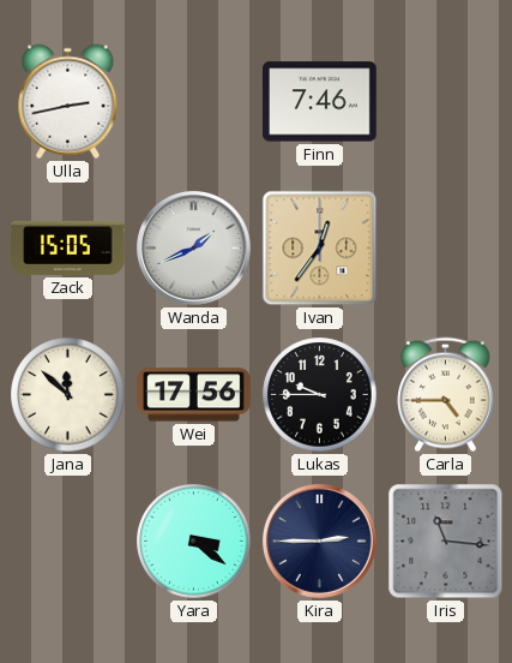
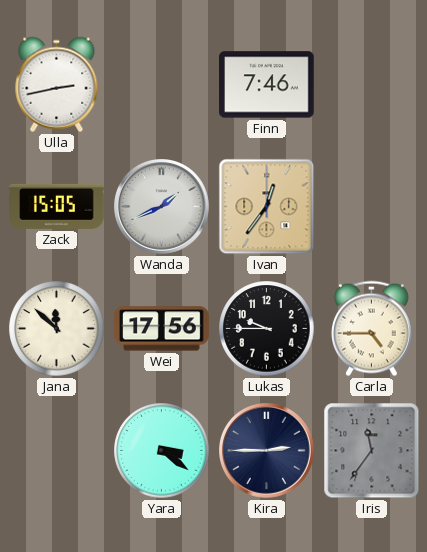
Iris: 11:16 -> 11:36
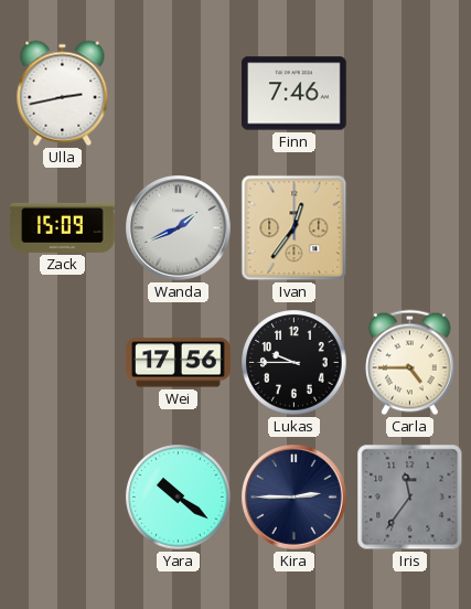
Zack: 15:05 -> 15:09
Jana: 11:52 -> none
Yara: 3:21 -> 10:21
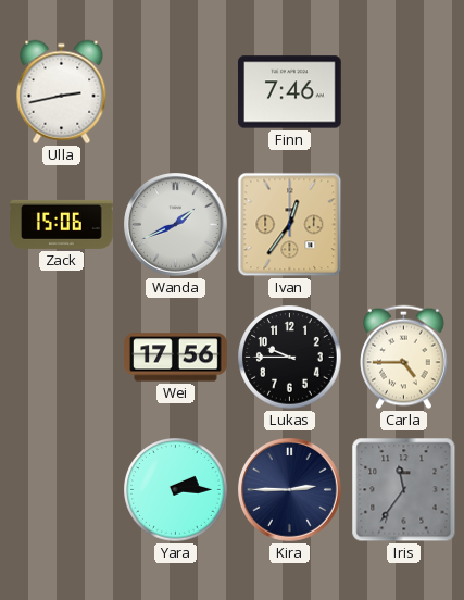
Zack: 15:09 -> 15:06
Yara: 10:21 -> 2:15
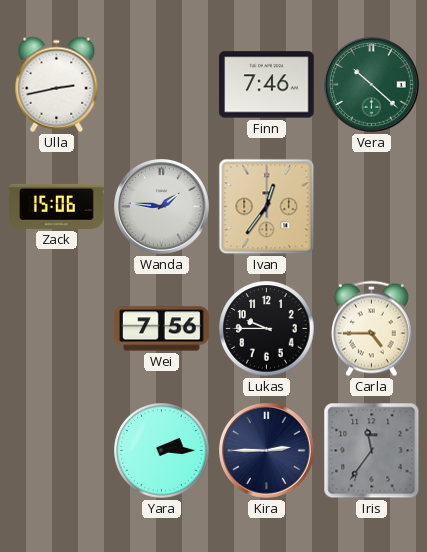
Vera: none -> 10:22
Wanda: 1:41 -> 1:46
Wei: 17:56 -> 7:56
